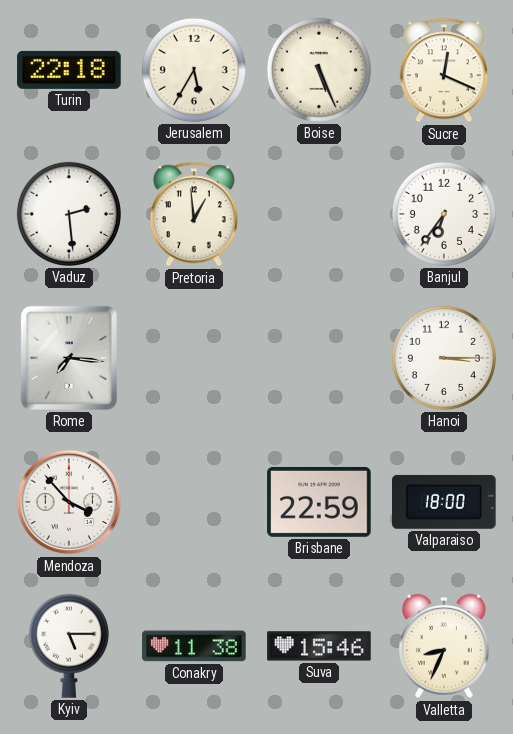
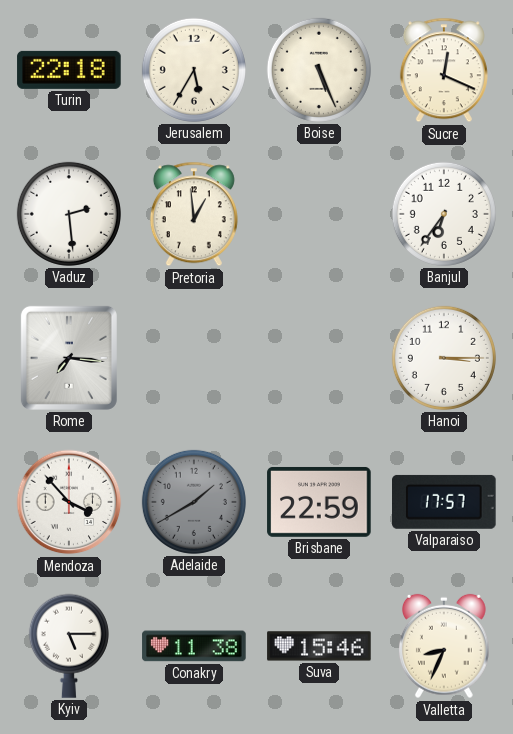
Adelaide: none -> 1:40
Valparaiso: 18:00 -> 17:57
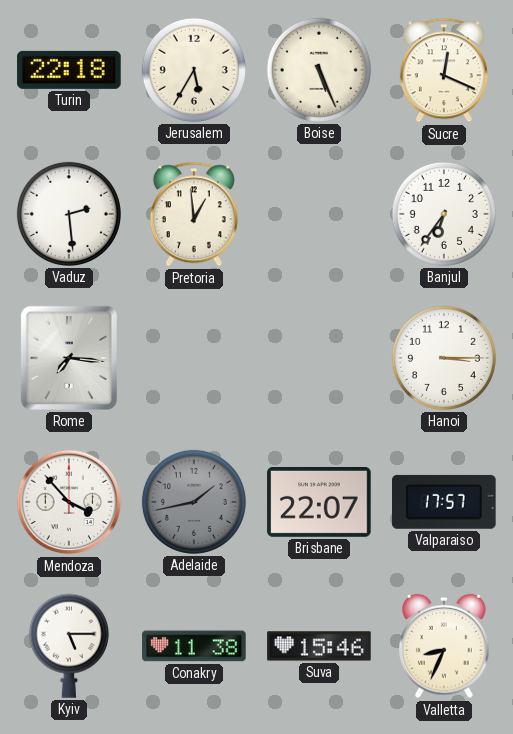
Adelaide: 1:40 -> 1:43
Brisbane: 22:59 -> 22:07
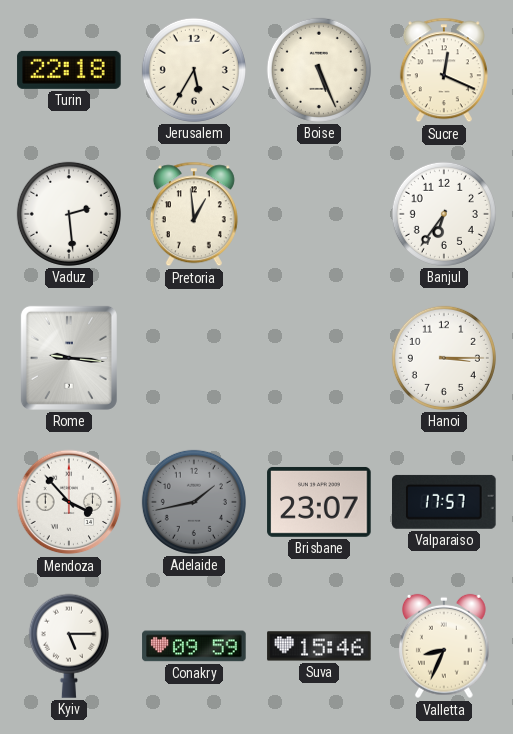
Rome: 7:16 -> 9:16
Brisbane: 22:07 -> 23:07
Conakry: 11:38 -> 09:59
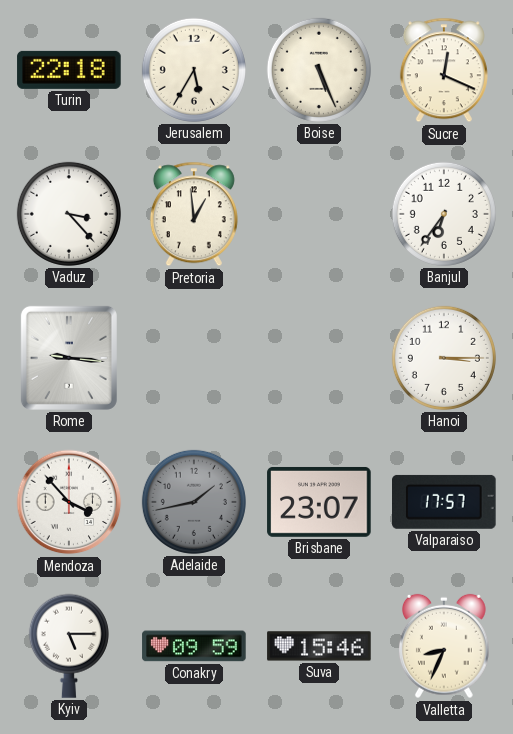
Vaduz: 2:29 -> 3:23
